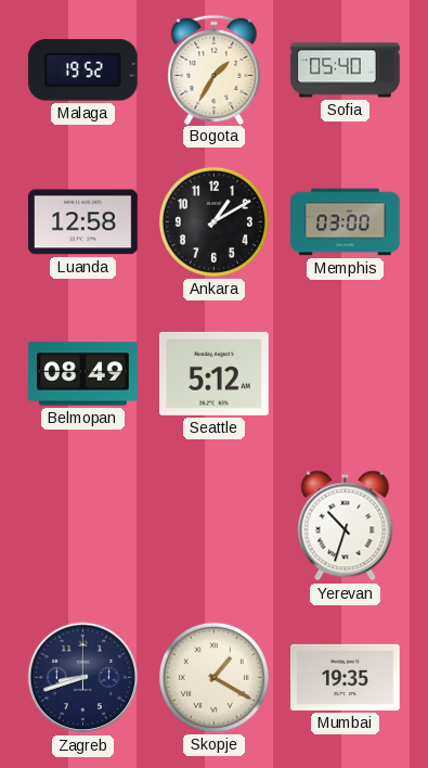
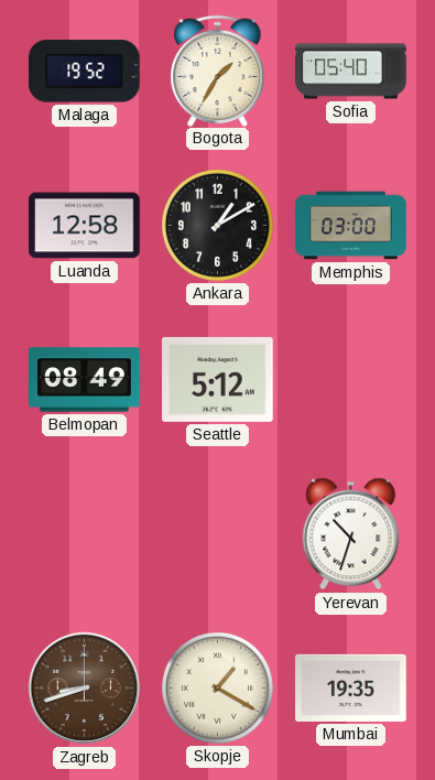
Zagreb dial: navy -> brown
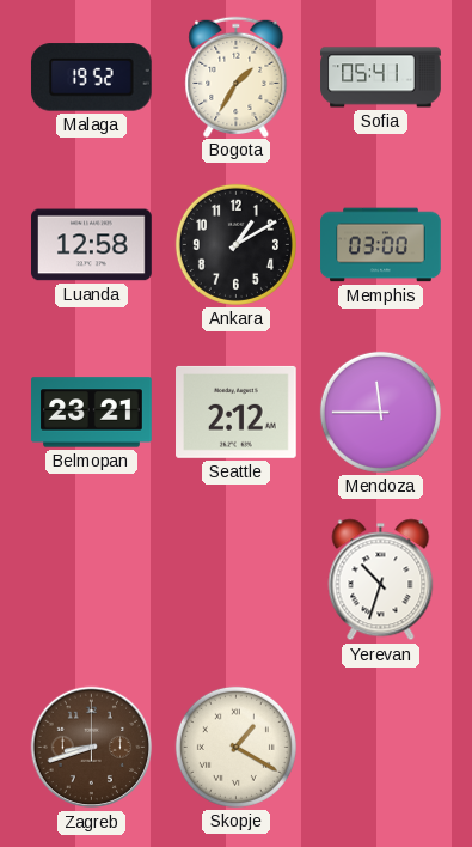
Sofia: 05:40 -> 05:41
Belmopan: 08:49 -> 23:21
Seattle: 5:12 -> 2:12
Mendoza: none -> 11:45
Mumbai: 19:35 -> none
